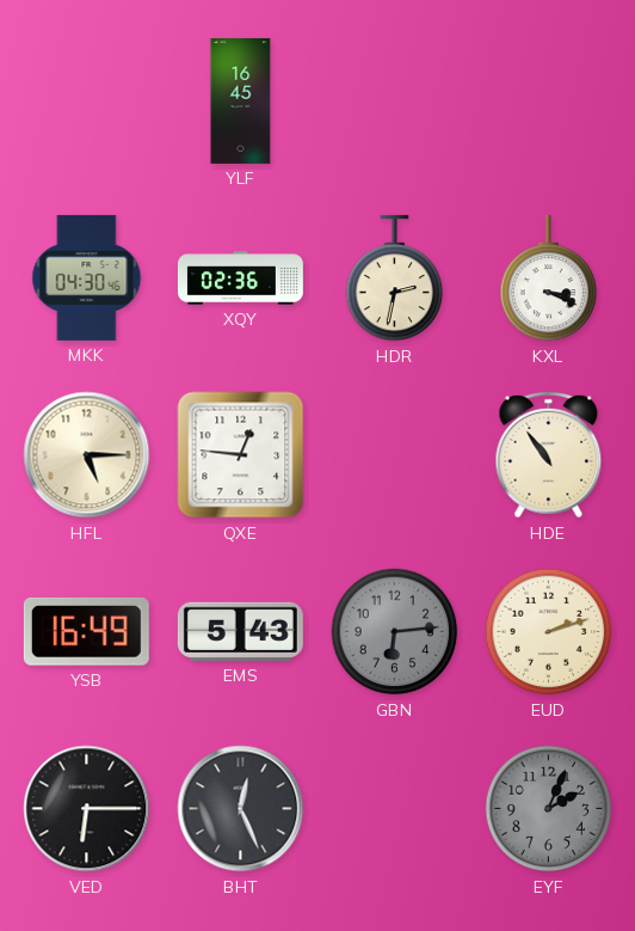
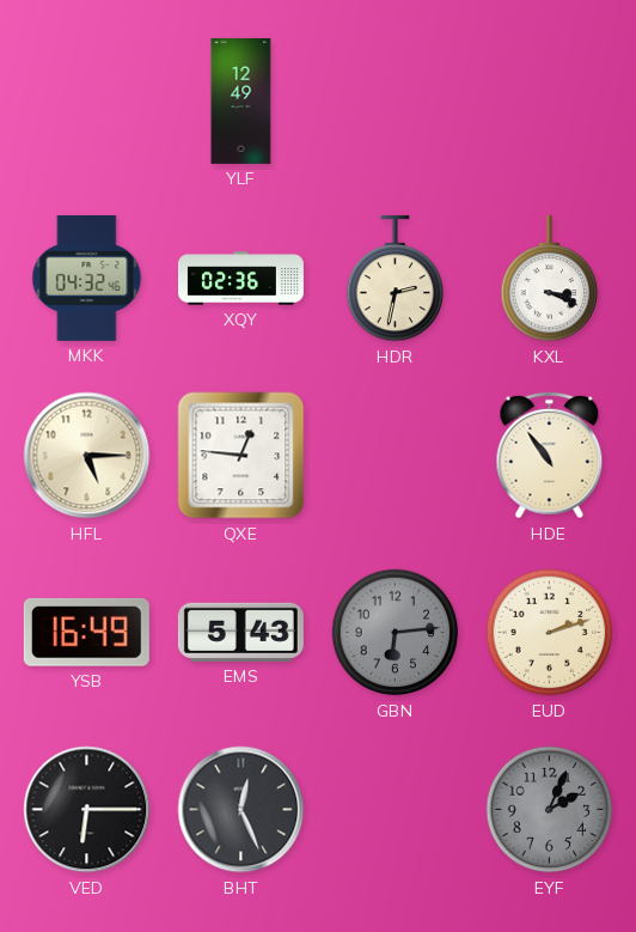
YLF: 16:45 -> 12:49
MKK: 04:30 -> 04:32
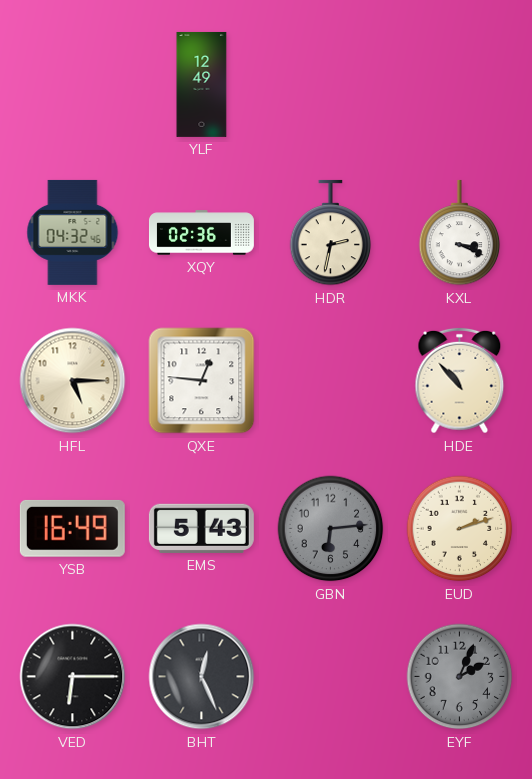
HDE: 10:54 -> 10:53
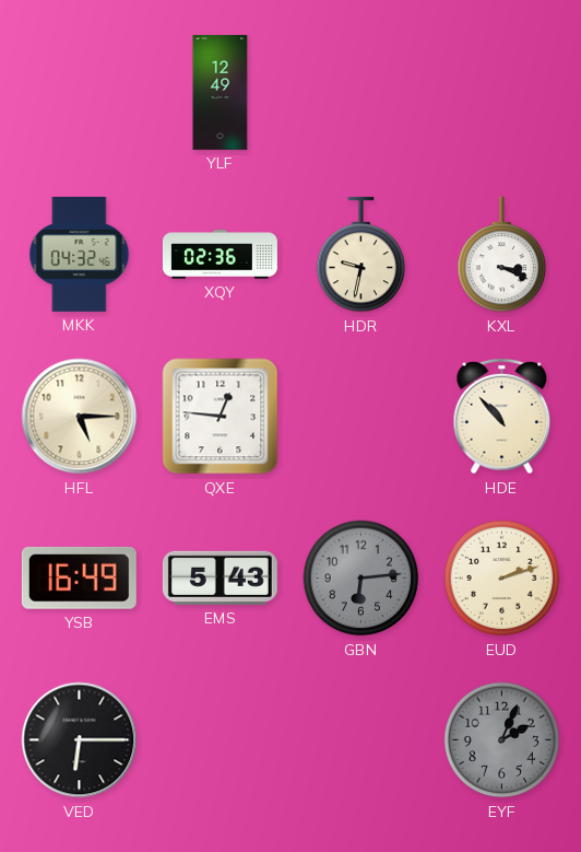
HDR: 2:32 -> 9:32
BHT: 12:26 -> none
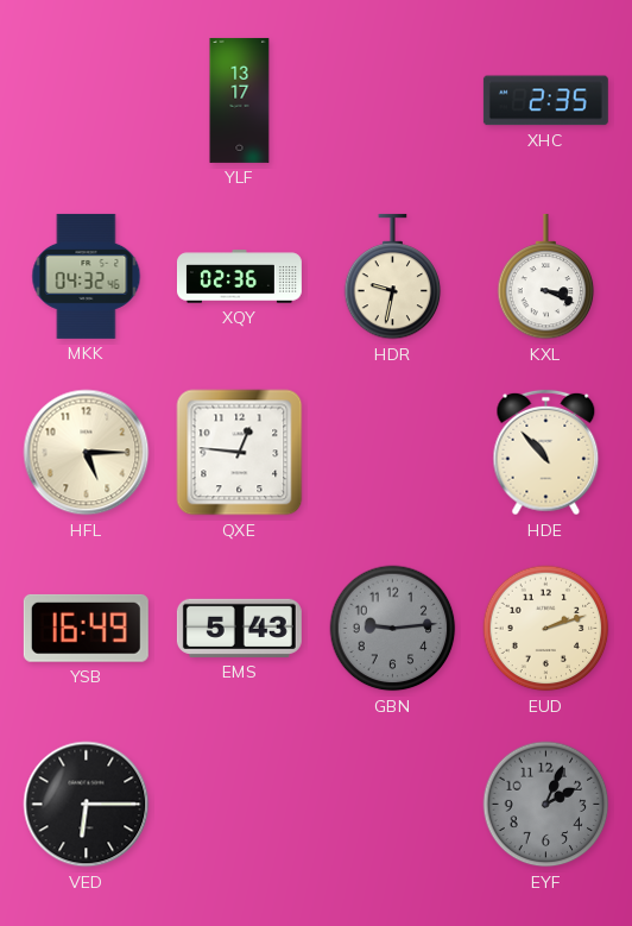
YLF: 12:49 -> 13:17
XHC: none -> 2:35
GBN: 6:14 -> 9:14
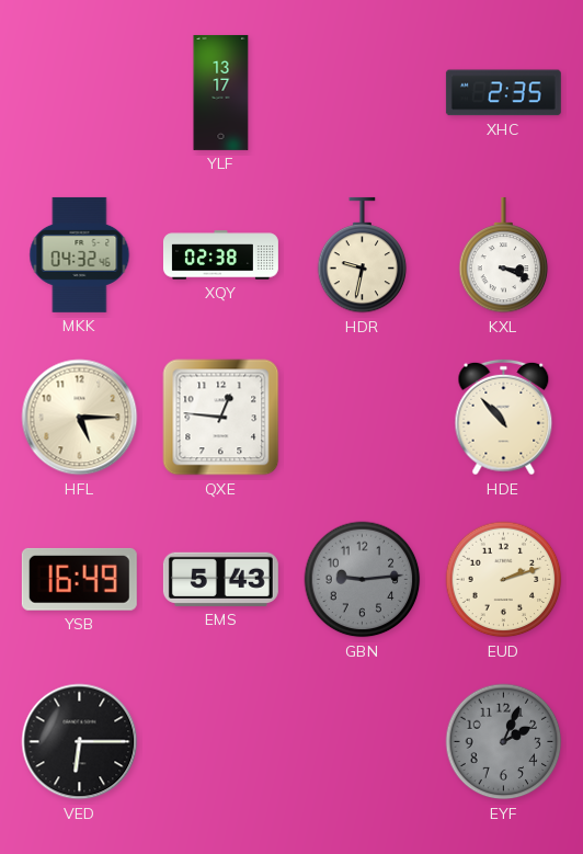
XQY: 02:36 -> 02:38
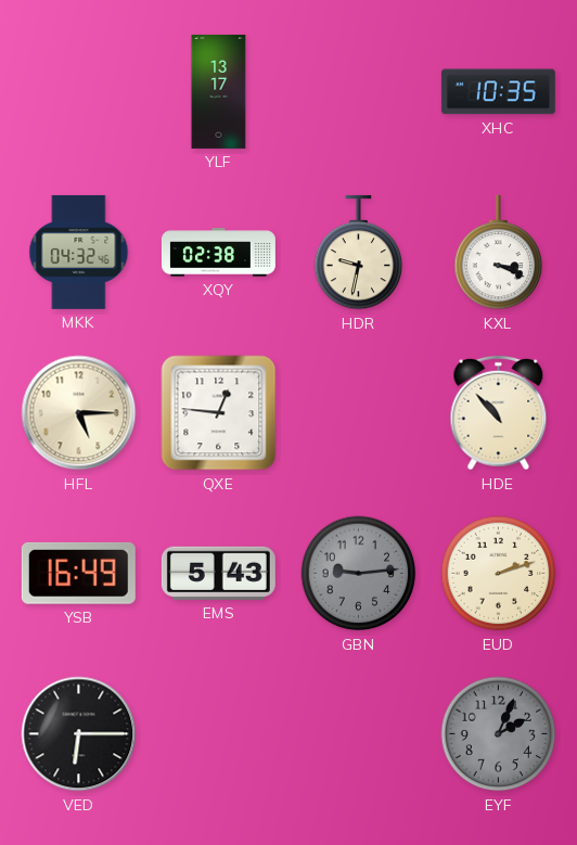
XHC: 2:35 -> 10:35
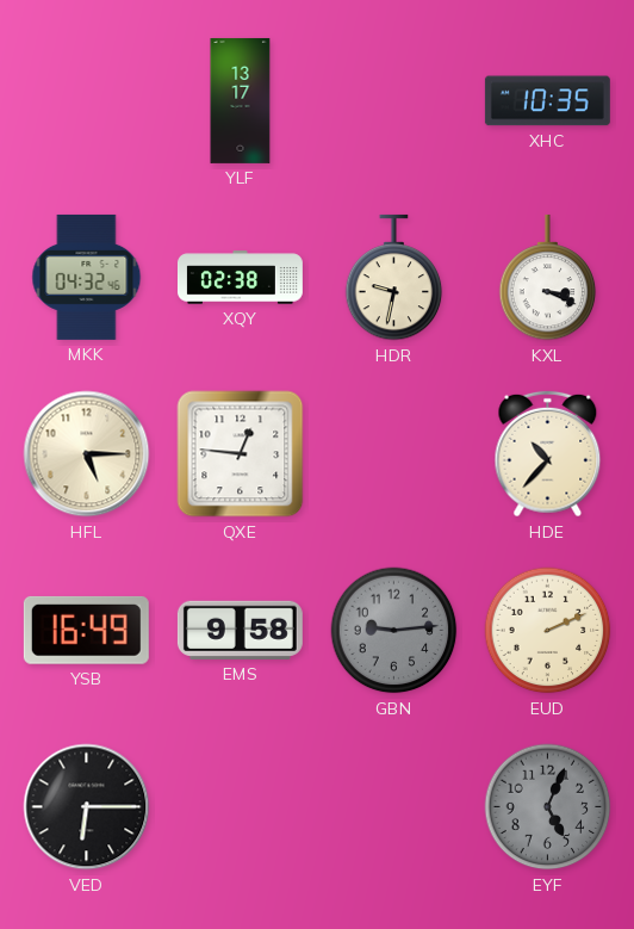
HDE: 10:53 -> 10:37
EMS: 5:43 -> 9:58
EUD: 2:12 -> 2:11
EYF: 2:04 -> 5:04
